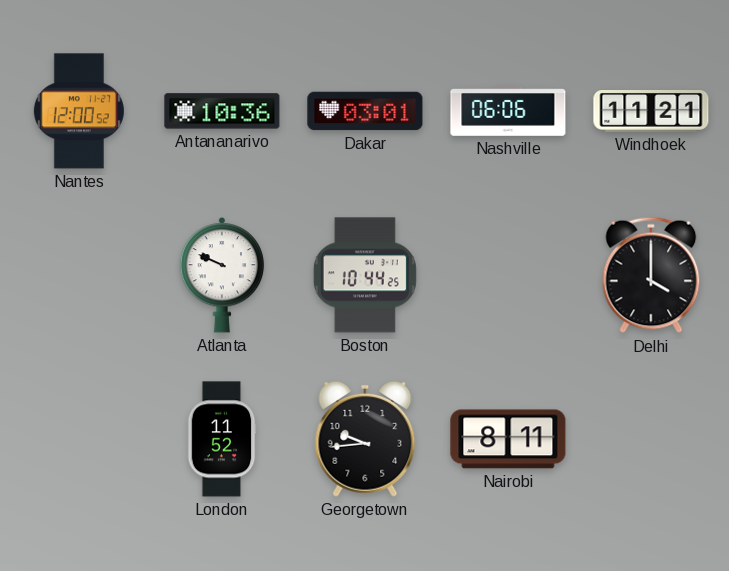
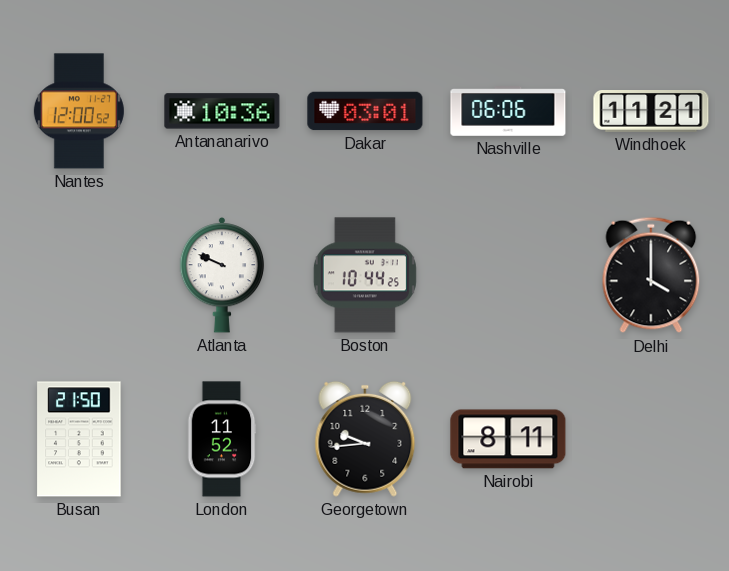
Busan: none -> 21:50
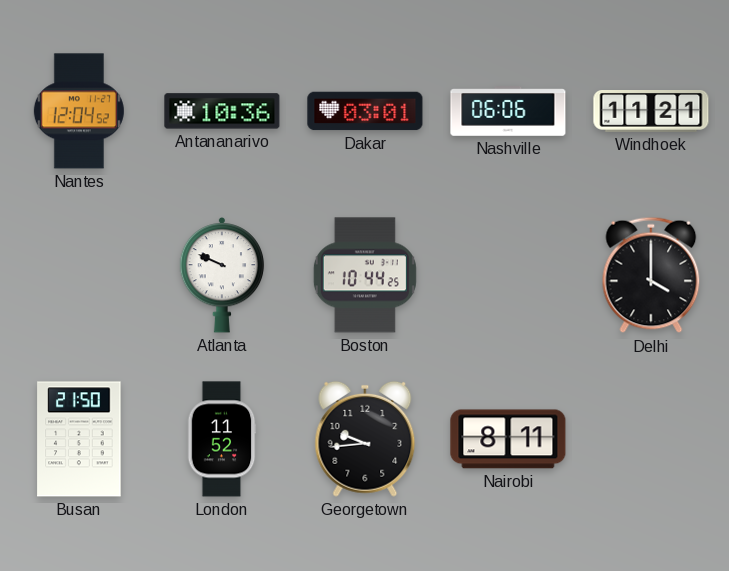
Nantes: 12:00 -> 12:04
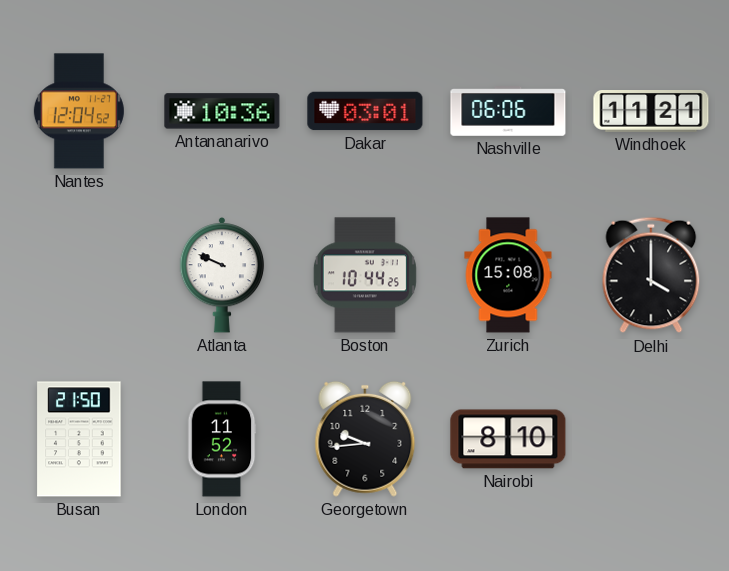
Zurich: none -> 15:08
Nairobi: 8:11 -> 8:10
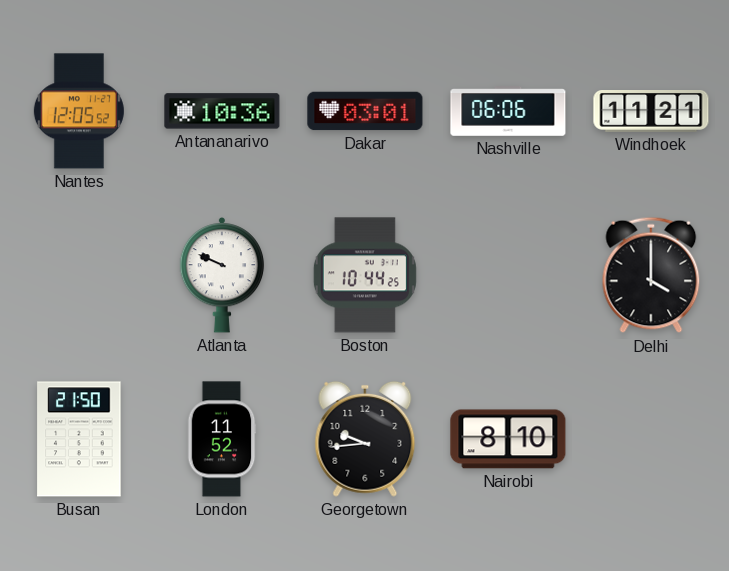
Nantes: 12:04 -> 12:05
Zurich: 15:08 -> none
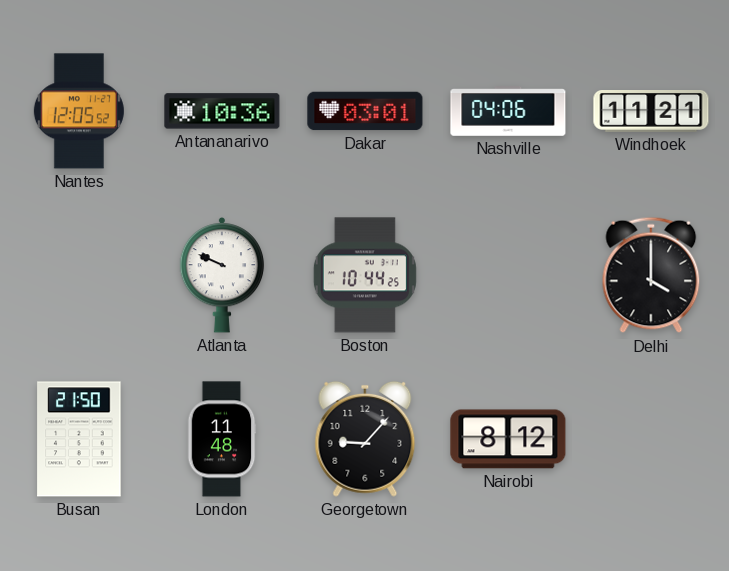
Nashville: 06:06 -> 04:06
London: 11:52 -> 11:48
Georgetown: 9:44 -> 9:07
Nairobi: 8:10 -> 8:12
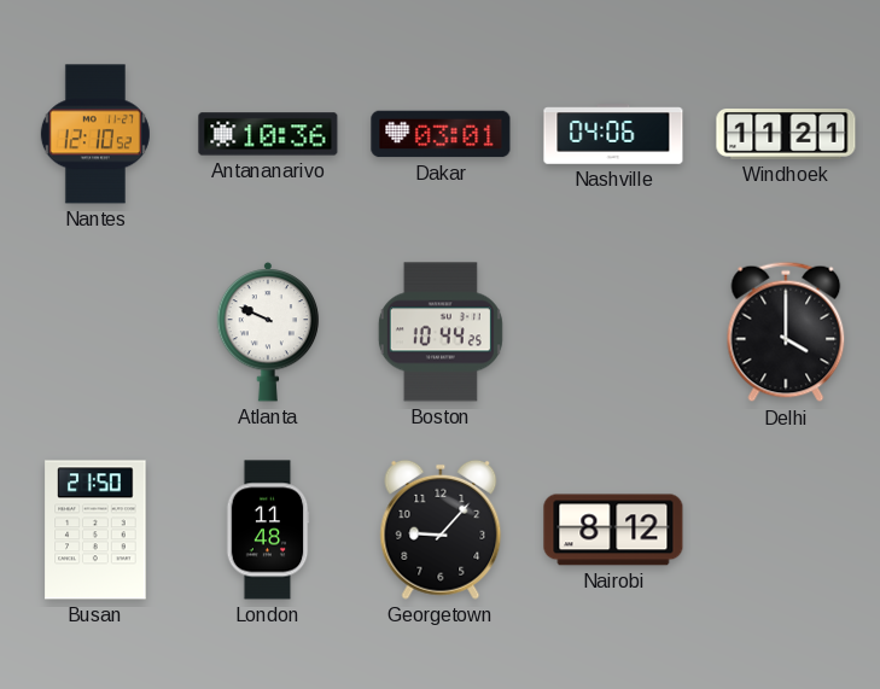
Nantes: 12:05 -> 12:10
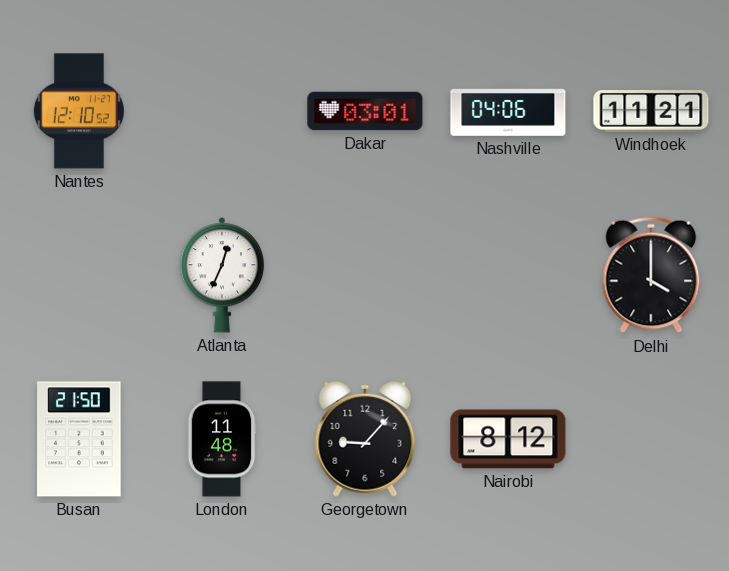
Antananarivo: 10:36 -> none
Atlanta: 9:49 -> 12:34
Boston: 10:44 -> none
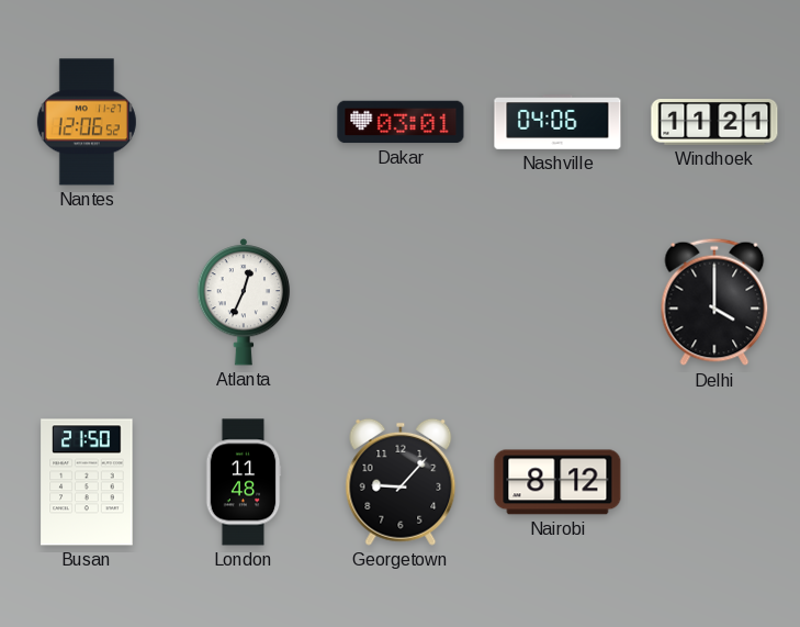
Nantes: 12:10 -> 12:06
